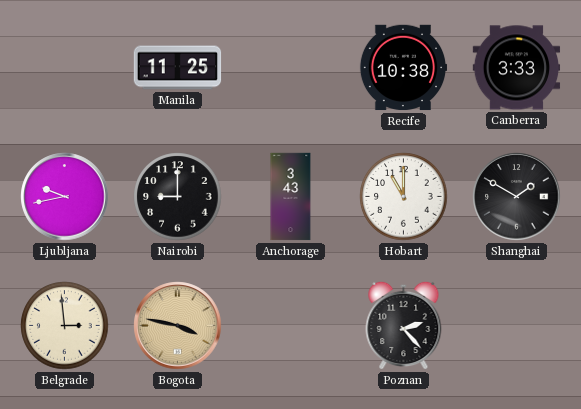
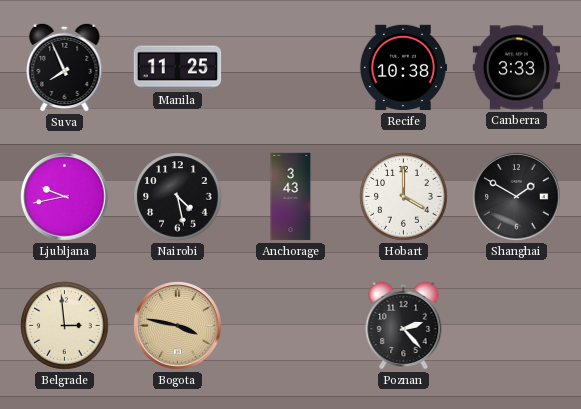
Suva: none -> 7:56
Nairobi: 9:00 -> 4:28
Hobart: 11:00 -> 4:00
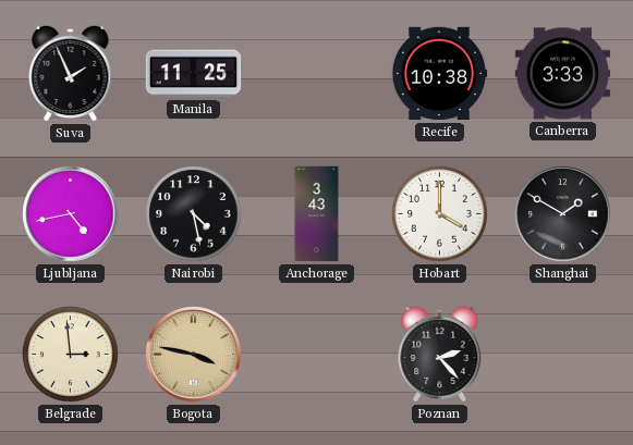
Suva: 7:56 -> 1:56
Ljubljana: 9:43 -> 4:43
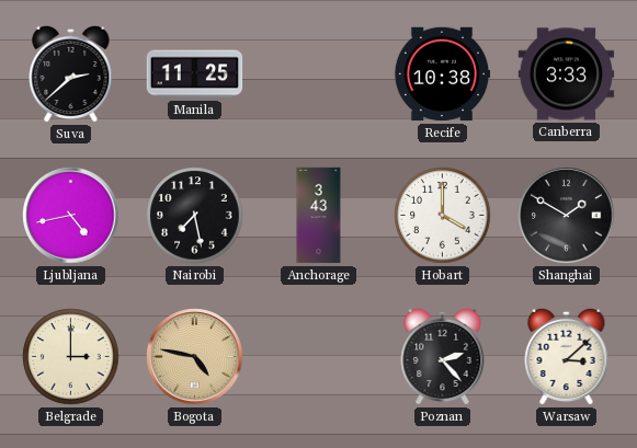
Suva: 1:56 -> 2:38
Nairobi: 4:28 -> 7:28
Belgrade: 2:59 -> 3:00
Bogota: 3:47 -> 4:47
Warsaw: none -> 3:08
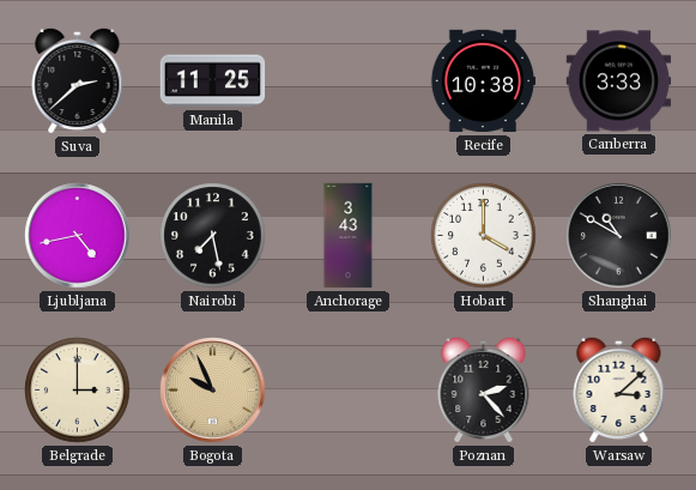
Shanghai: 1:50 -> 10:50
Bogota: 4:47 -> 9:56
